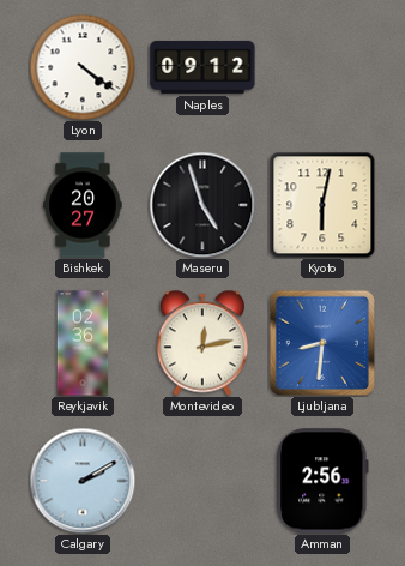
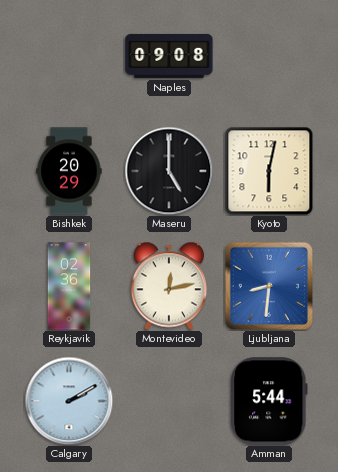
Lyon: 4:21 -> none
Naples: 09:12 -> 09:08
Bishkek: 20:27 -> 20:29
Maseru: 4:57 -> 5:00
Amman: 2:56 -> 5:44
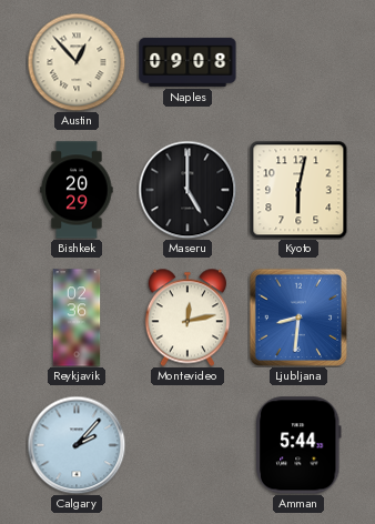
Austin: none -> 12:53
Calgary: 2:10 -> 2:07
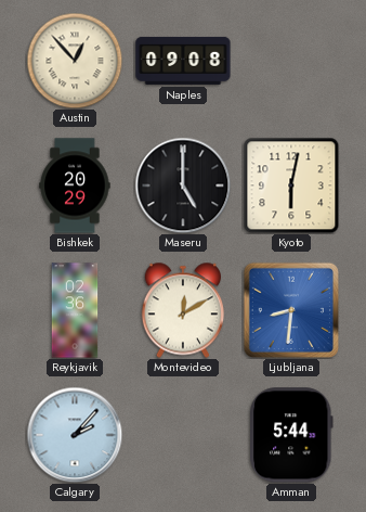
Montevideo: 12:13 -> 12:10
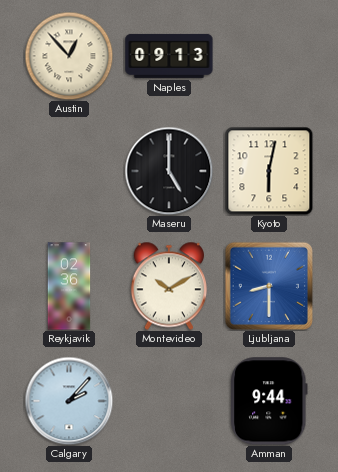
Naples: 09:08 -> 09:13
Bishkek: 20:29 -> none
Montevideo: 12:10 -> 10:10
Ljubljana: 8:31 -> 8:30
Amman: 5:44 -> 9:44
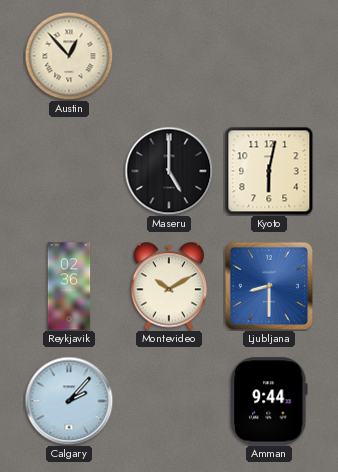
Naples: 09:13 -> none
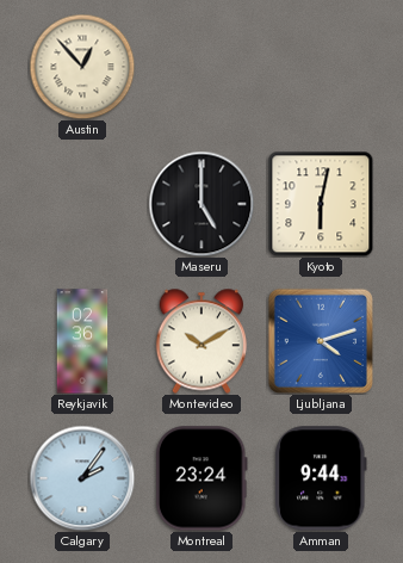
Ljubljana: 8:30 -> 4:12
Calgary: 2:07 -> 2:06
Montreal: none -> 23:24
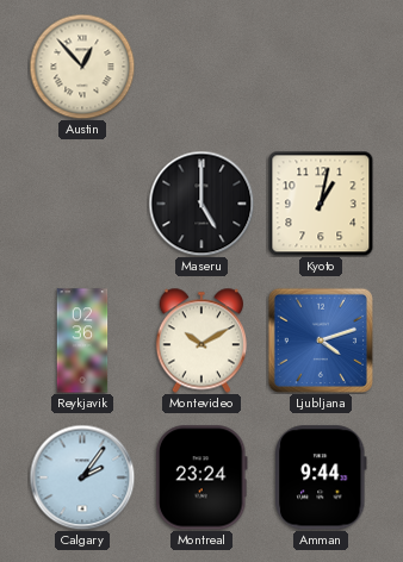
Kyoto: 6:02 -> 1:02
